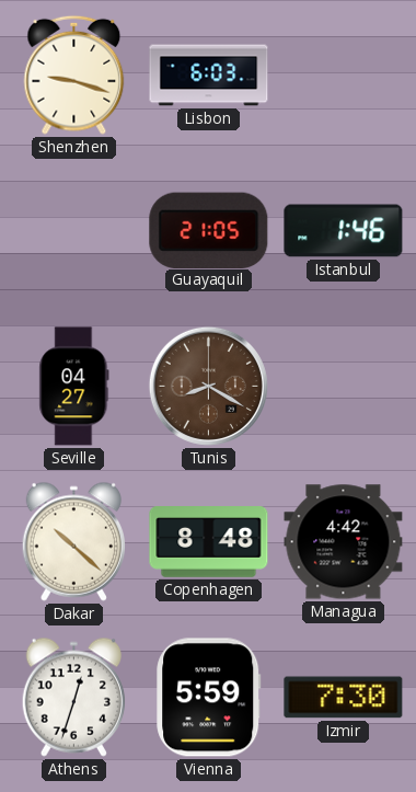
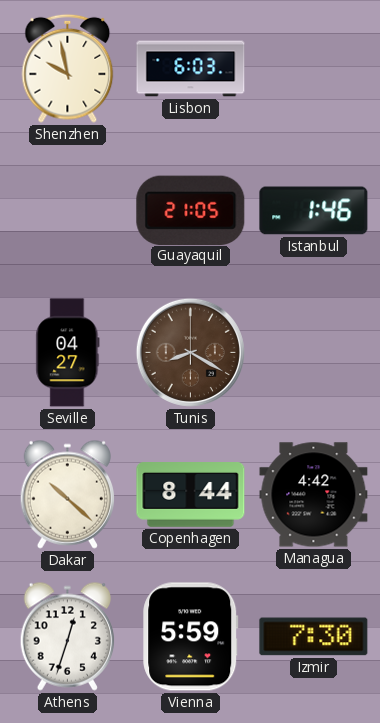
Shenzhen: 9:18 -> 9:58
Copenhagen: 8:48 -> 8:44
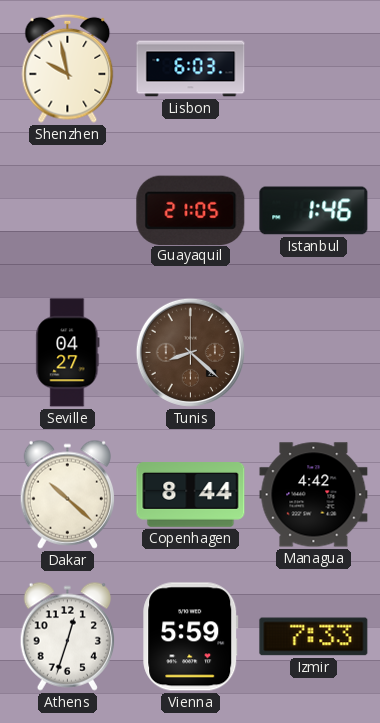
Tunis: 8:20 -> 8:22
Izmir: 7:30 -> 7:33
